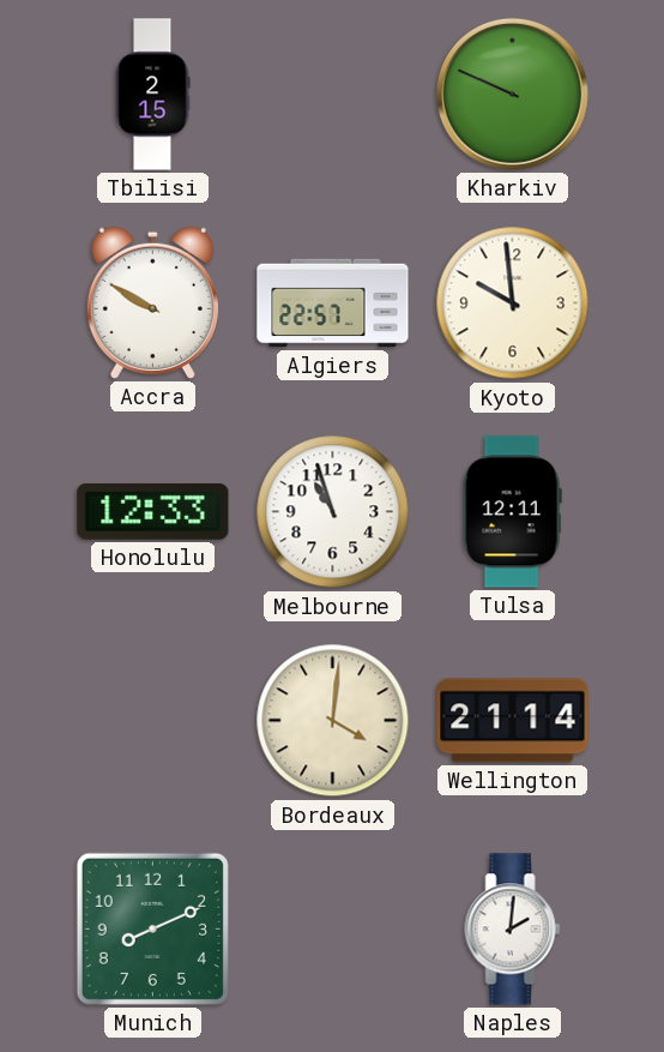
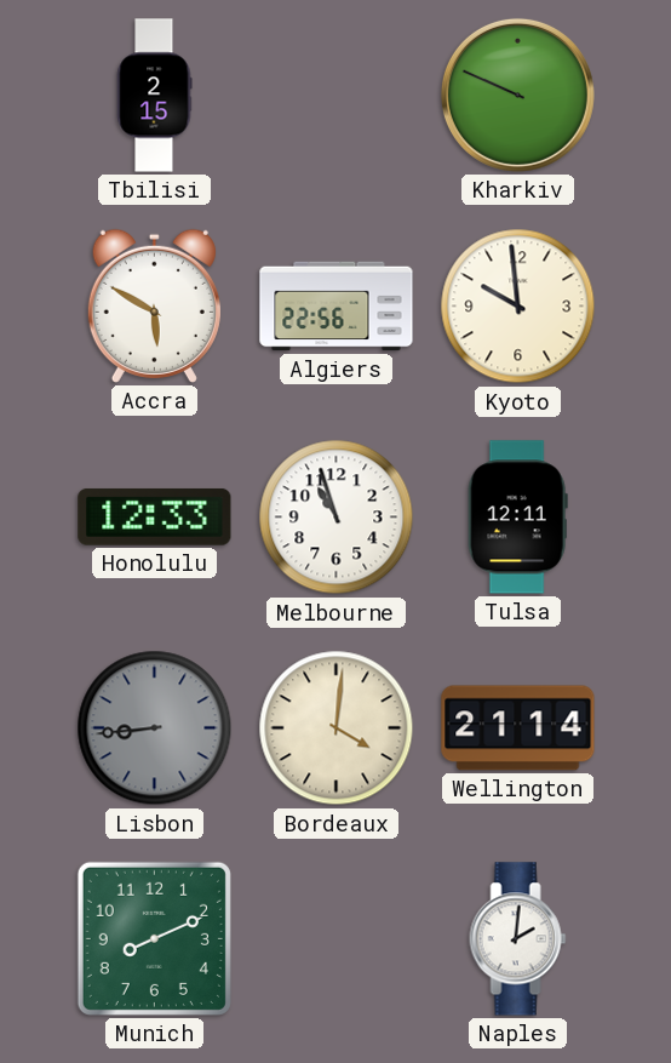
Accra: 9:50 -> 5:50
Algiers: 22:57 -> 22:56
Lisbon: none -> 8:44
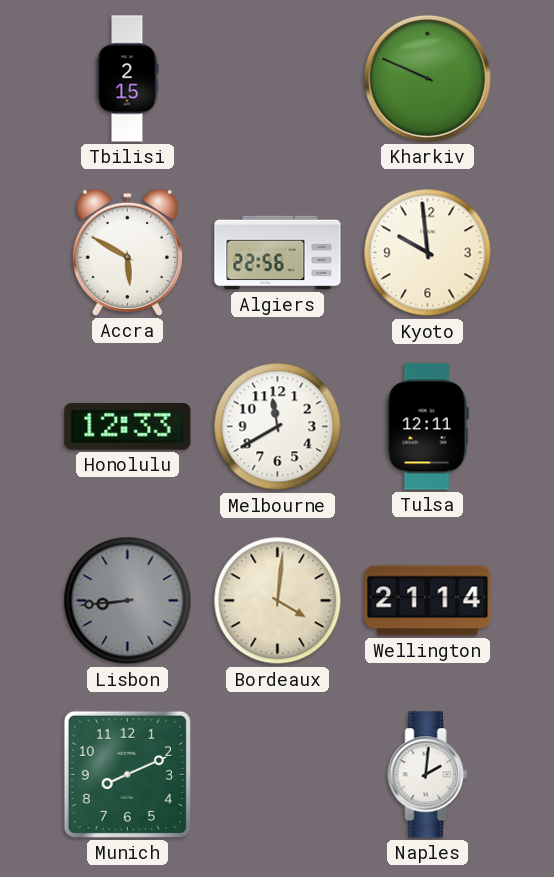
Melbourne: 10:57 -> 11:40
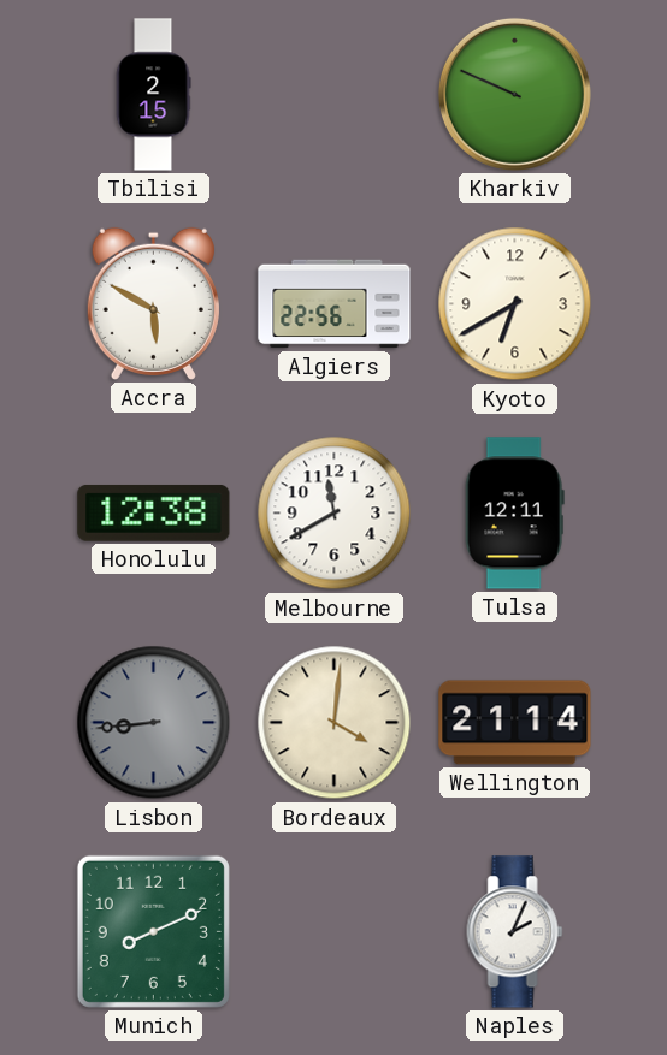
Kyoto: 9:59 -> 6:40
Honolulu: 12:33 -> 12:38
Naples: 2:01 -> 2:04
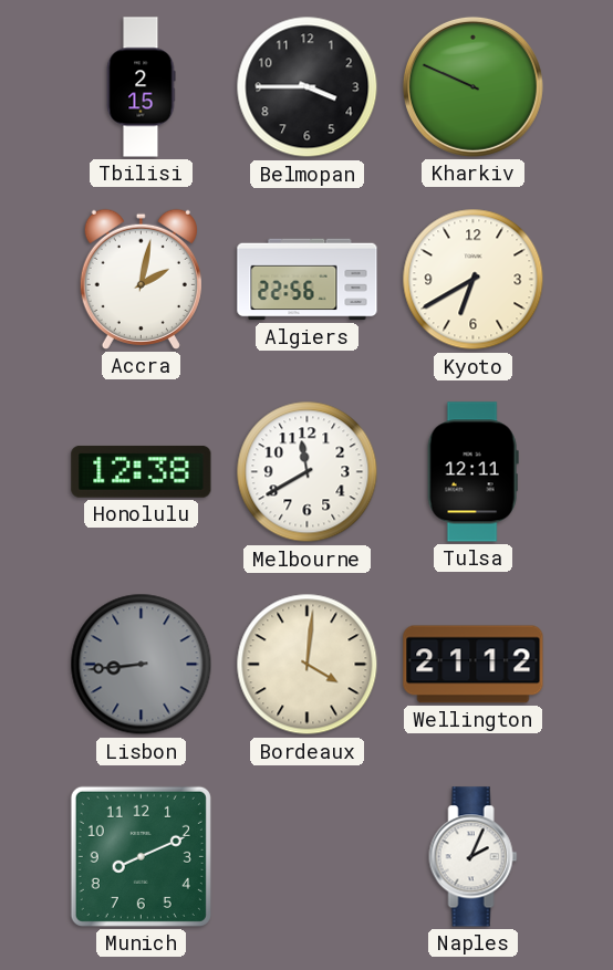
Belmopan: none -> 3:45
Accra: 5:50 -> 2:02
Wellington: 21:14 -> 21:12
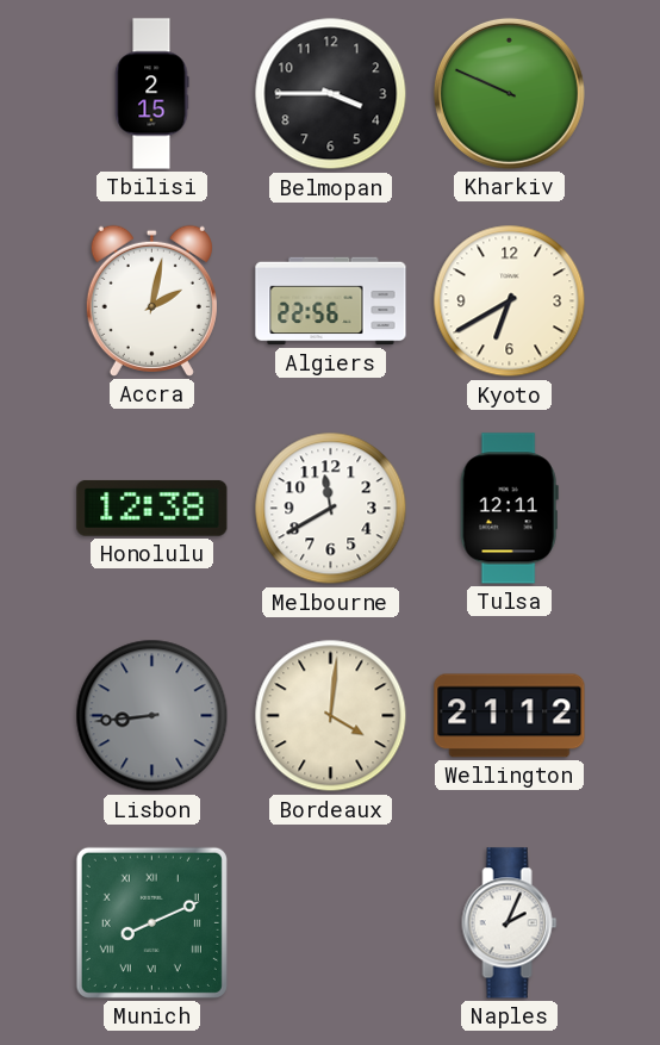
Munich numerals: Arabic -> Roman
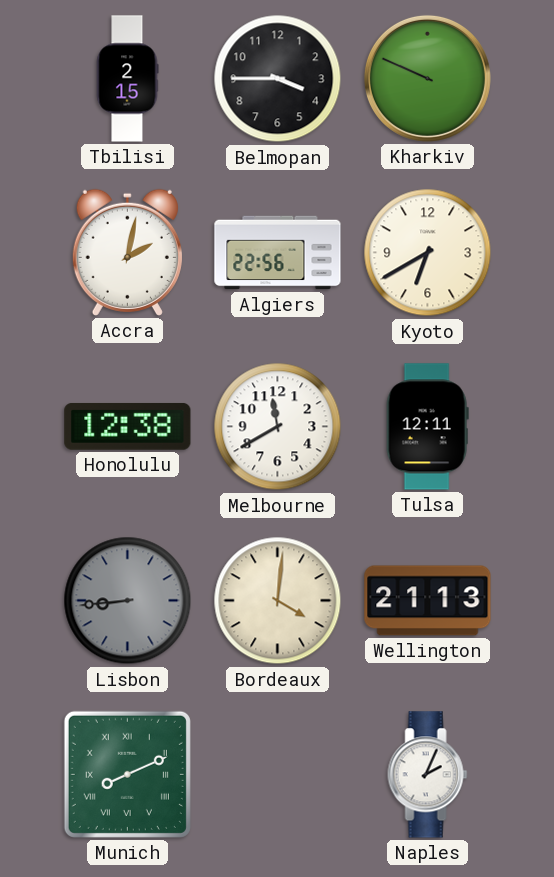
Wellington: 21:12 -> 21:13
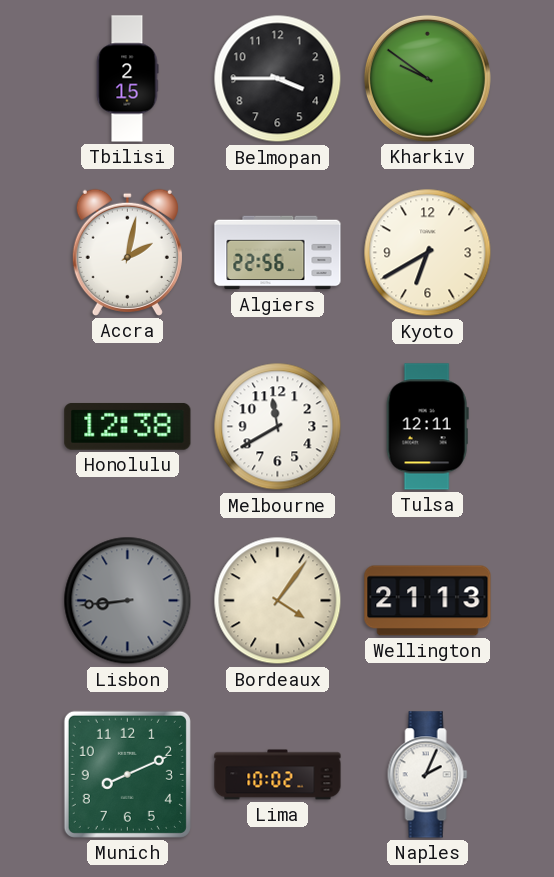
Kharkiv: 9:49 -> 9:51
Bordeaux: 4:01 -> 4:06
Munich numerals: Roman -> Arabic
Lima: none -> 10:02
